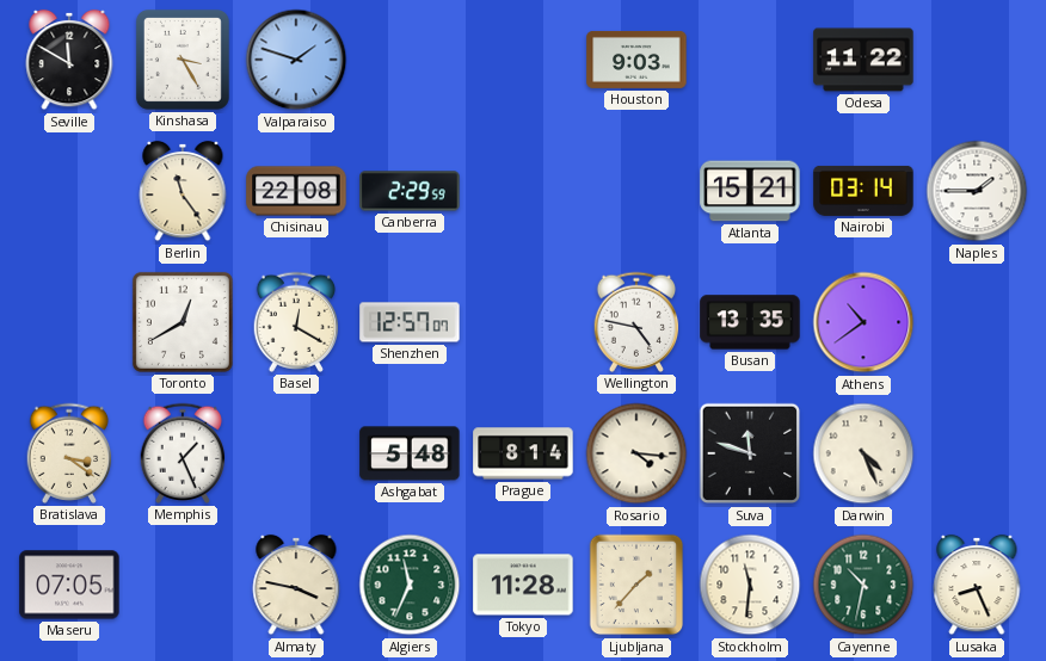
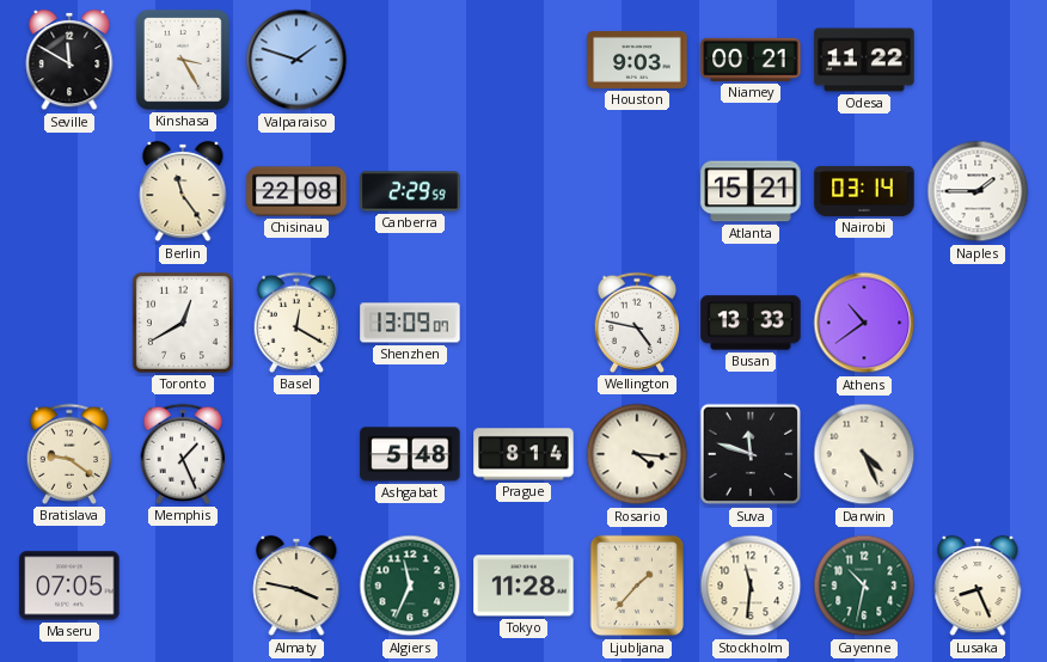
Niamey: none -> 00:21
Shenzhen: 12:57 -> 13:09
Busan: 13:35 -> 13:33
Bratislava: 3:21 -> 9:21
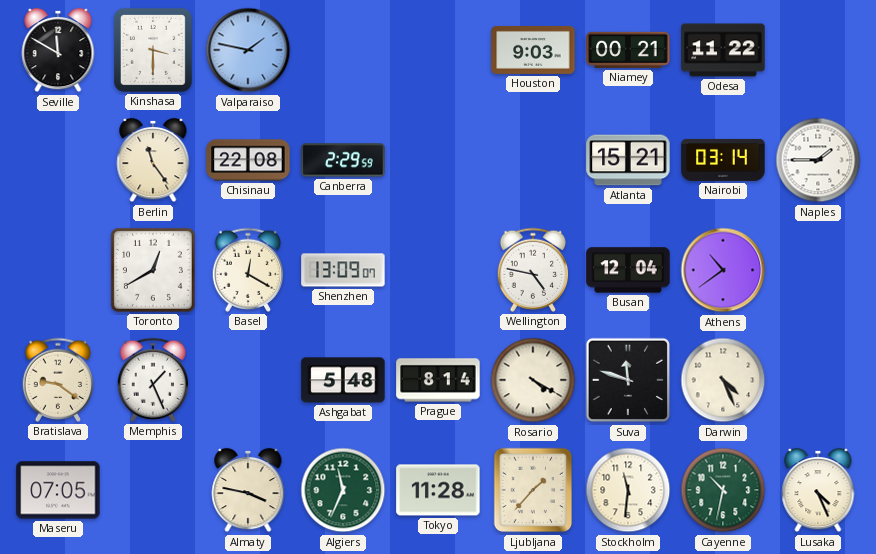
Kinshasa: 3:25 -> 3:30
Valparaiso: 1:48 -> 1:47
Busan: 13:33 -> 12:04
Rosario: 4:16 -> 4:20
Lusaka: 8:26 -> 4:26
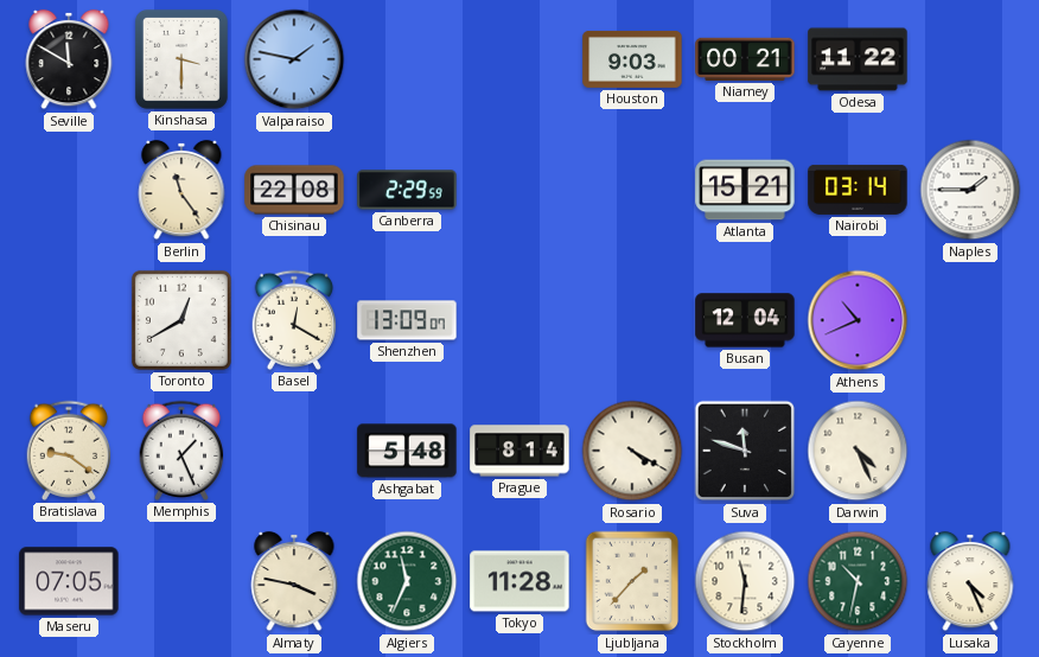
Wellington: 4:47 -> none
Athens: 10:39 -> 10:41
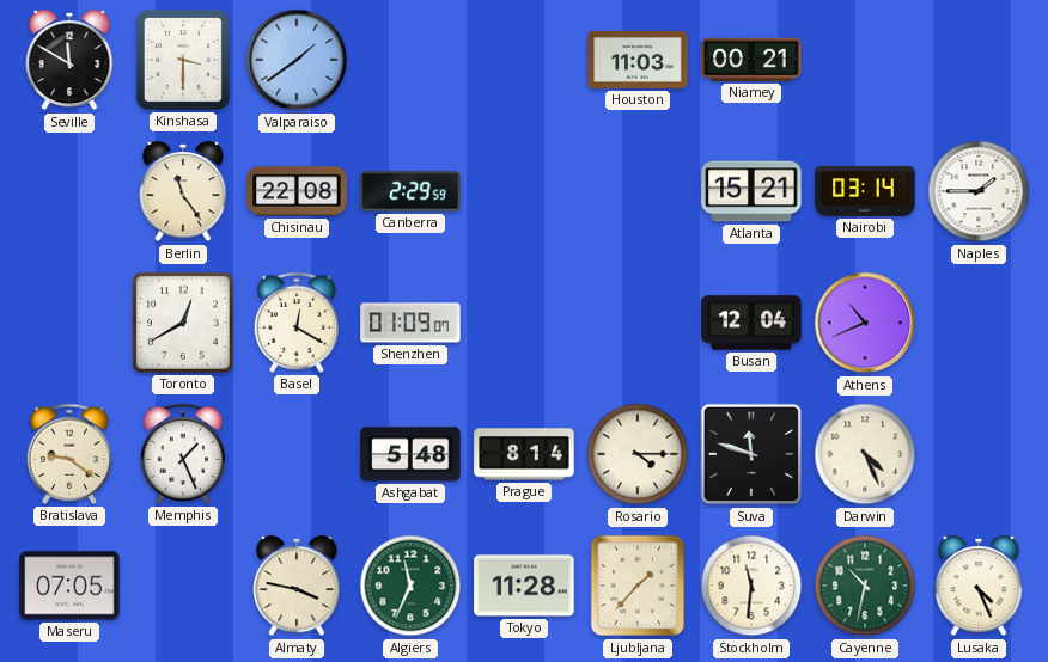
Valparaiso: 1:47 -> 1:39
Houston: 9:03 -> 11:03
Odesa: 11:22 -> none
Shenzhen: 13:09 -> 01:09
Rosario: 4:20 -> 4:15
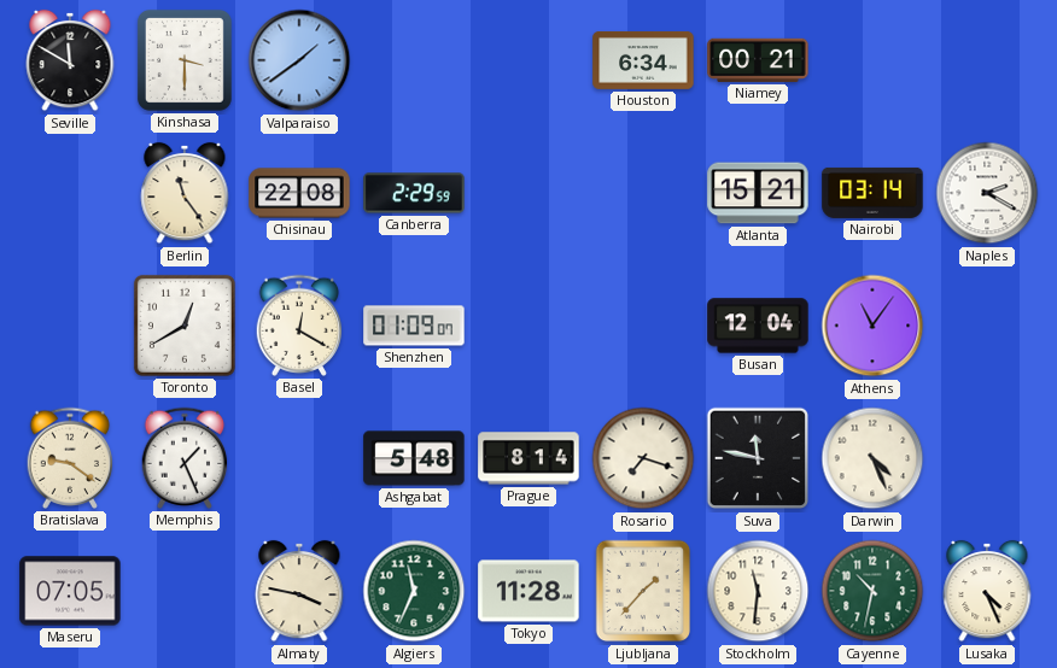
Houston: 11:03 -> 6:34
Naples: 1:45 -> 2:20
Athens: 10:41 -> 11:06
Rosario: 4:15 -> 7:18
Suva: 11:48 -> 11:47
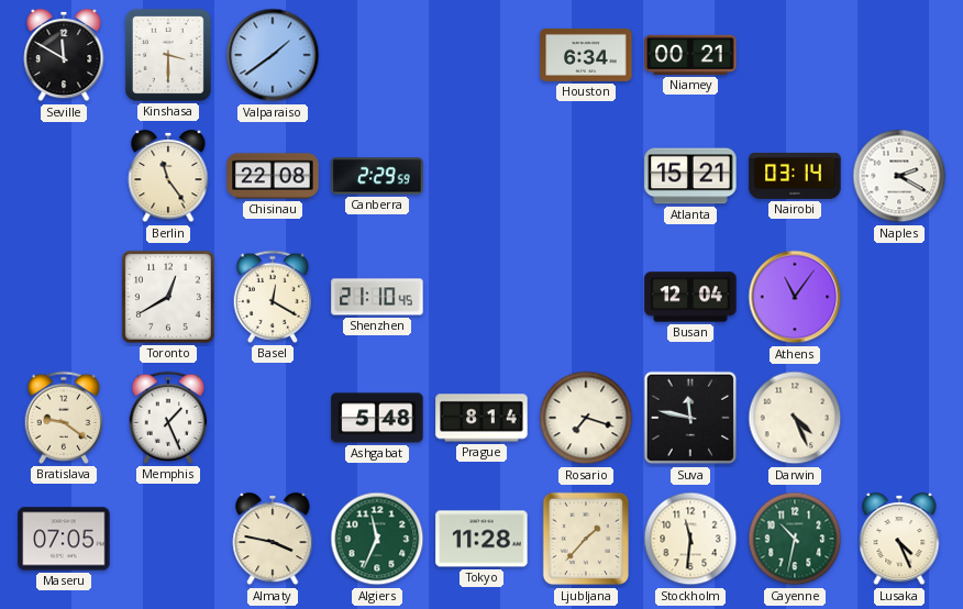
Shenzhen: 01:09 -> 21:10
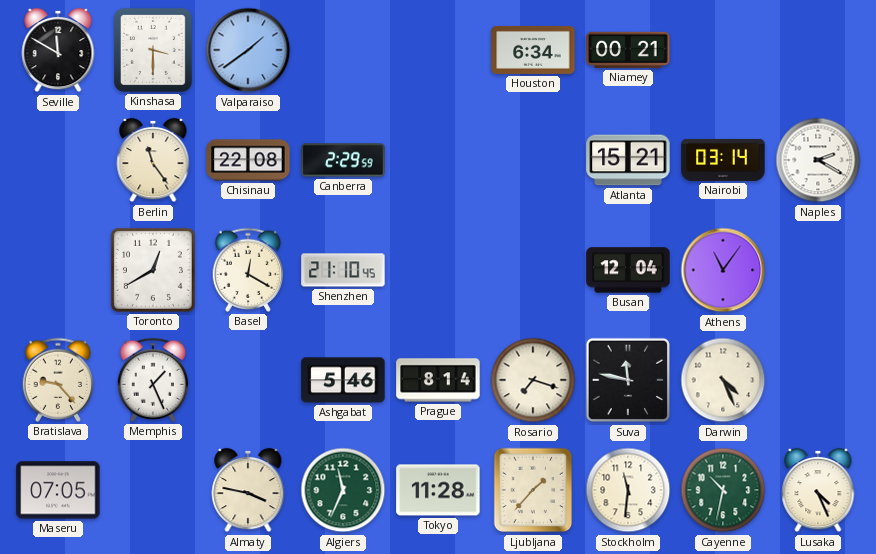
Bratislava: 9:21 -> 9:23
Ashgabat: 5:48 -> 5:46
